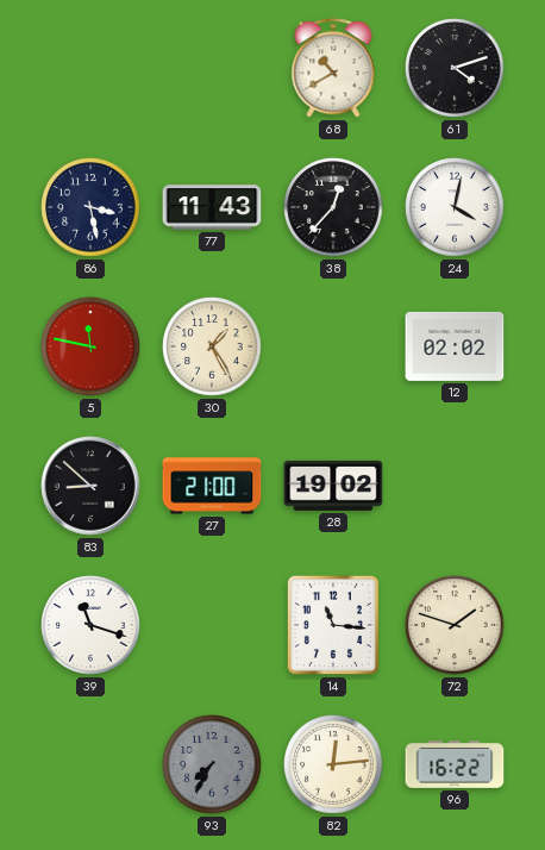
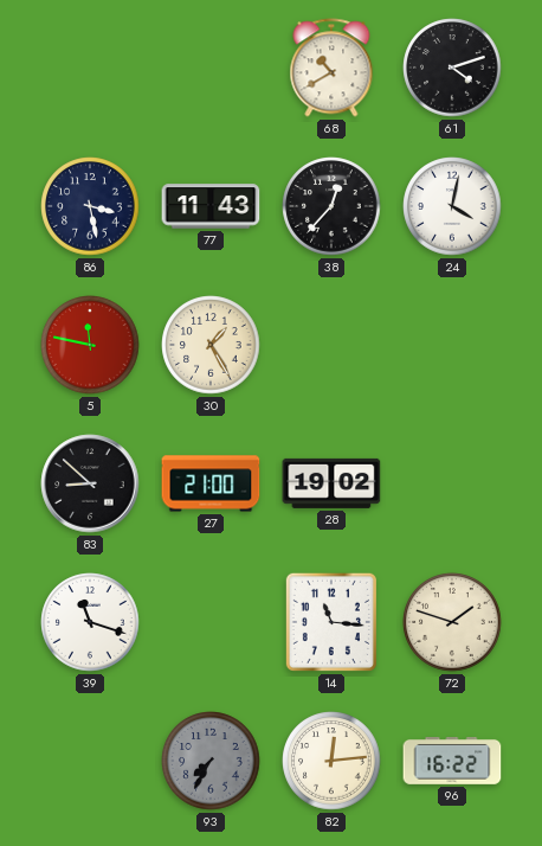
12: 02:02 -> none
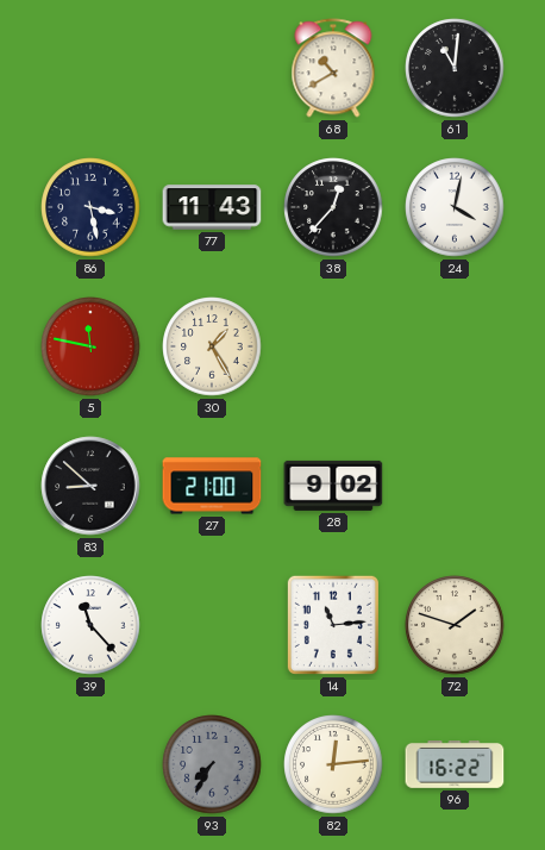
61: 4:12 -> 11:01
28: 19:02 -> 9:02
39: 11:18 -> 11:23
14: 11:16 -> 11:14
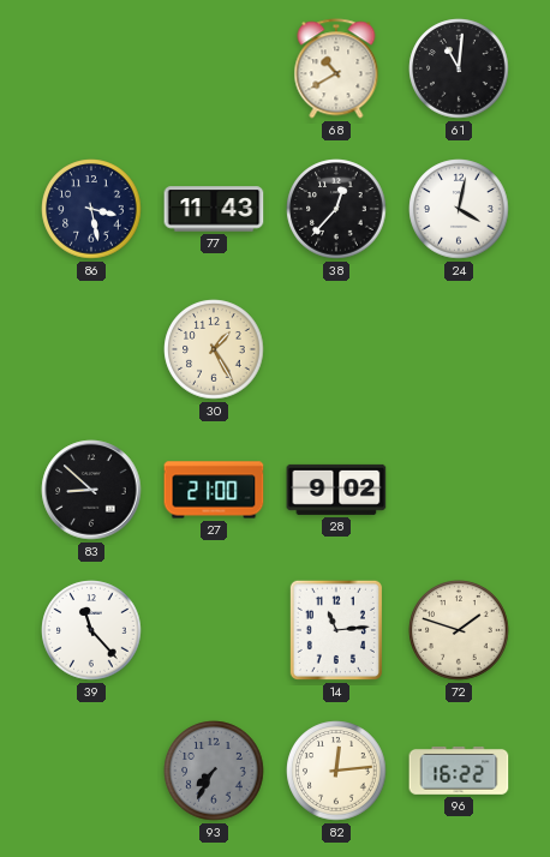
5: 11:47 -> none
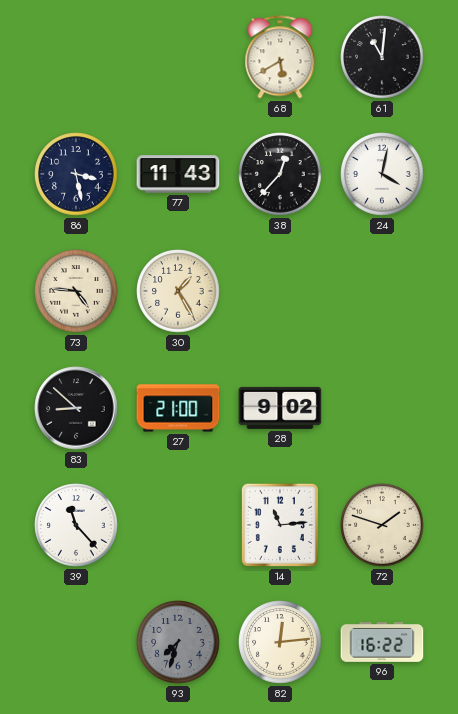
68: 10:40 -> 5:40
73: none -> 4:46
93: 7:35 -> 7:33
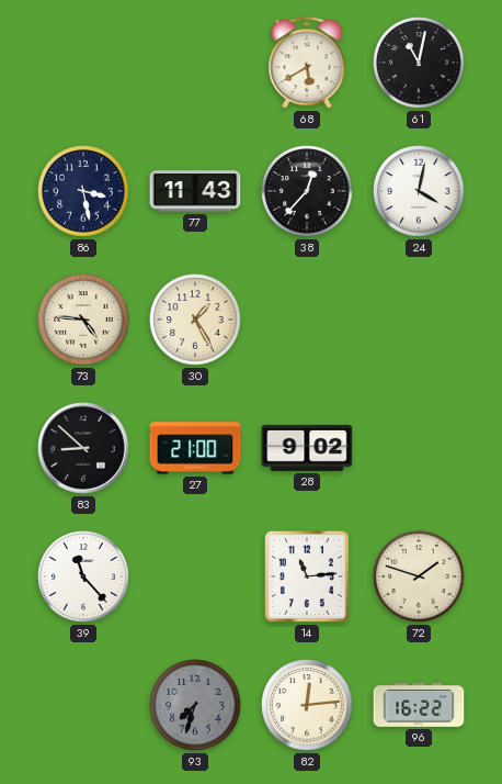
61: 11:01 -> 11:02
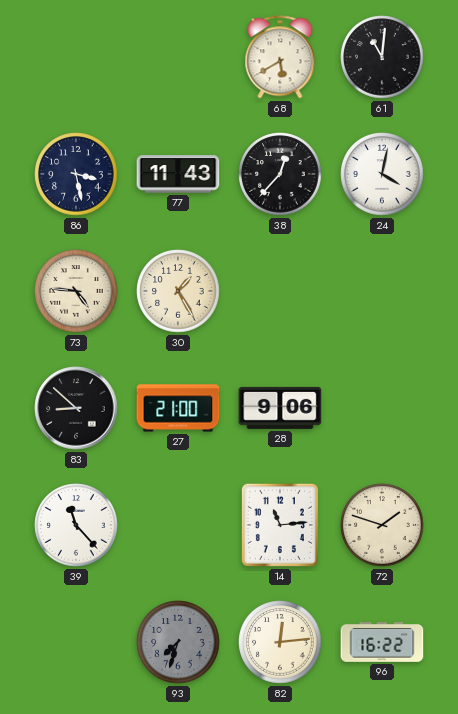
61: 11:02 -> 11:01
28: 9:02 -> 9:06
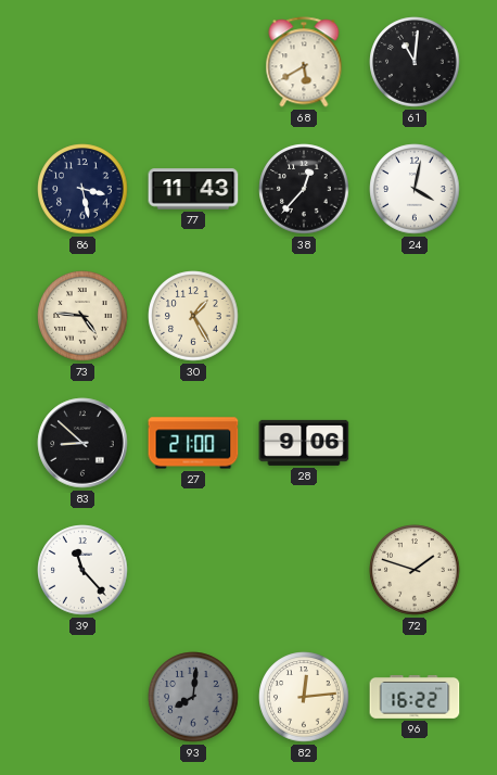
14: 11:14 -> none
93: 7:33 -> 8:01
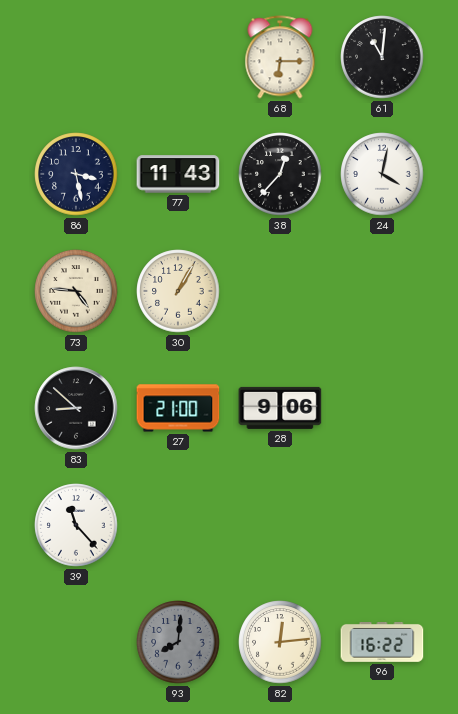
68: 5:40 -> 6:15
30: 1:25 -> 1:05
72: 1:48 -> none
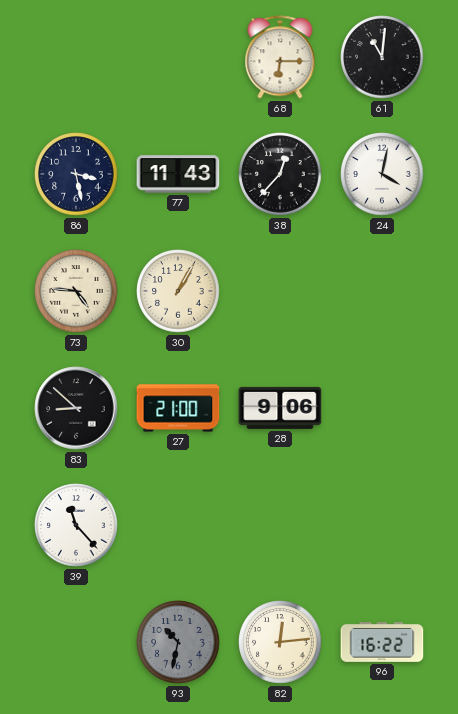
93: 8:01 -> 10:32
